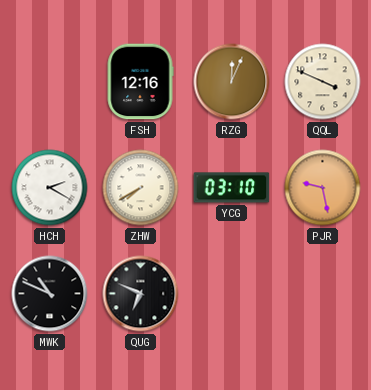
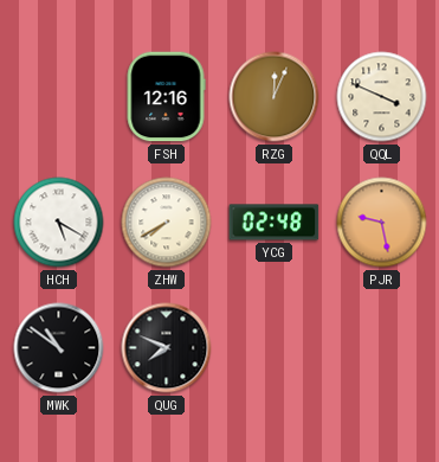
HCH: 2:20 -> 5:20
YCG: 03:10 -> 02:48
MWK: 10:49 -> 10:51
QUG: 6:49 -> 7:49
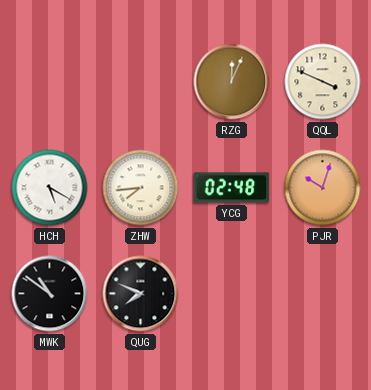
FSH: 12:16 -> none
ZHW: 7:40 -> 7:44
PJR: 9:28 -> 10:03
